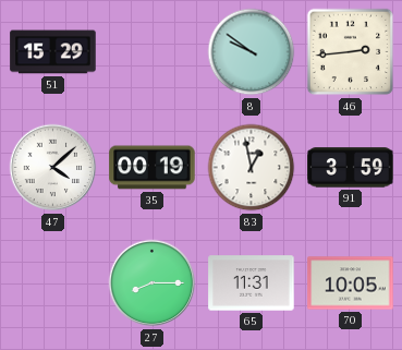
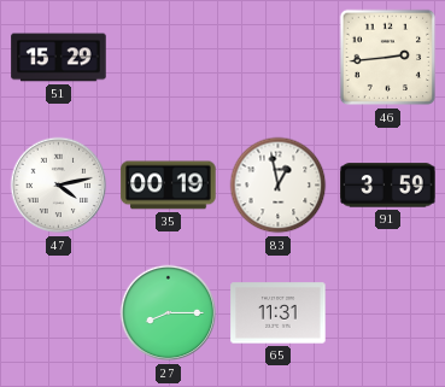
8: 9:51 -> none
47: 4:08 -> 4:13
70: 10:05 -> none
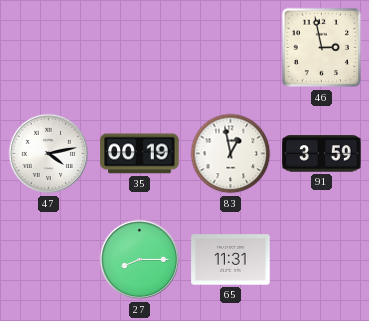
51: 15:29 -> none
46: 2:44 -> 2:58
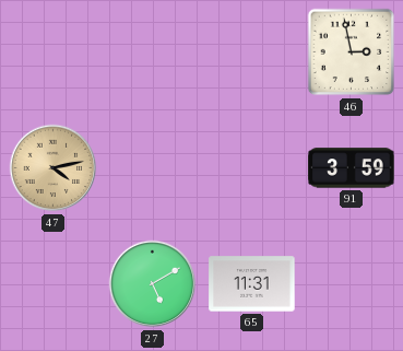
47 dial: white -> champagne
35: 00:19 -> none
83: 12:58 -> none
27: 8:15 -> 5:10
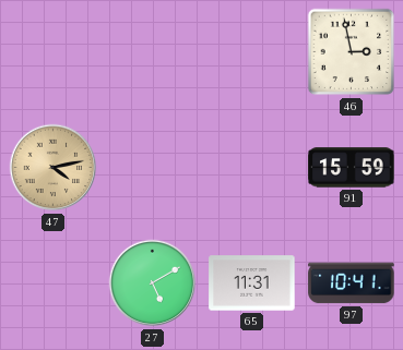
91: 3:59 -> 15:59
97: none -> 10:41
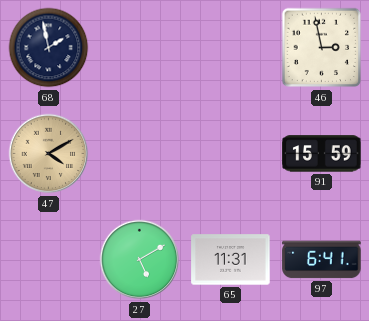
68: none -> 1:58
47: 4:13 -> 4:10
97: 10:41 -> 6:41
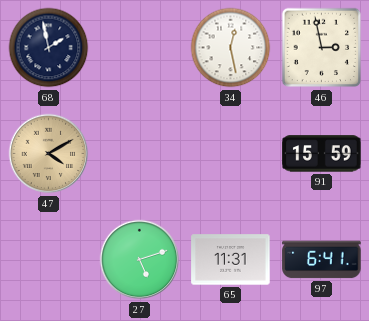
34: none -> 12:28
27: 5:10 -> 5:12
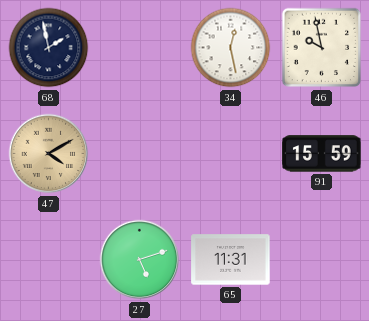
46: 2:58 -> 9:58
97: 6:41 -> none
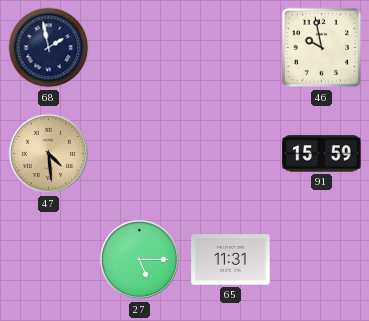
34: 12:28 -> none
47: 4:10 -> 4:29
27: 5:12 -> 5:15
